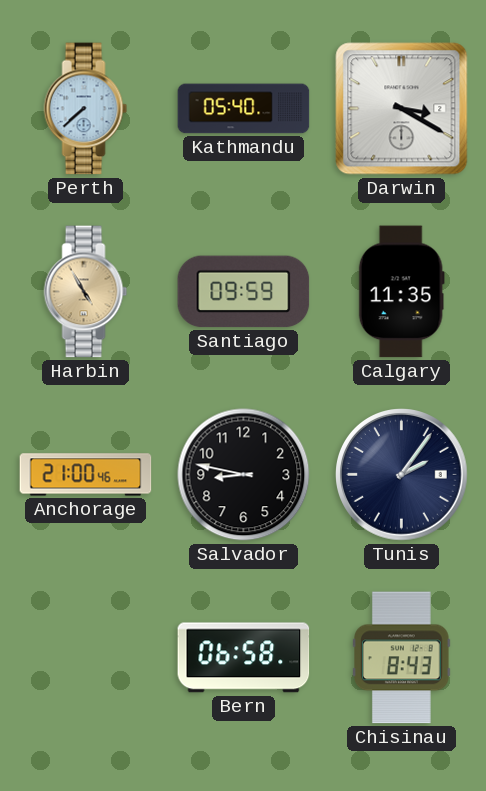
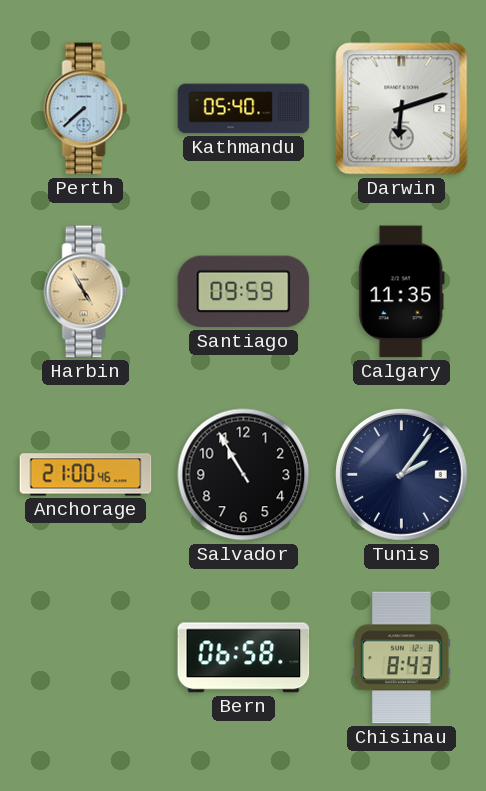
Darwin: 3:20 -> 6:12
Salvador: 8:47 -> 10:55
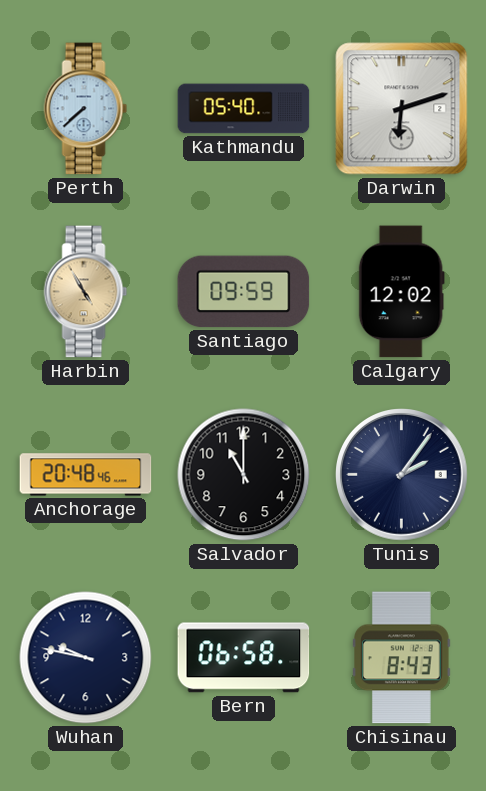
Calgary: 11:35 -> 12:02
Anchorage: 21:00 -> 20:48
Salvador: 10:55 -> 11:00
Wuhan: none -> 9:47
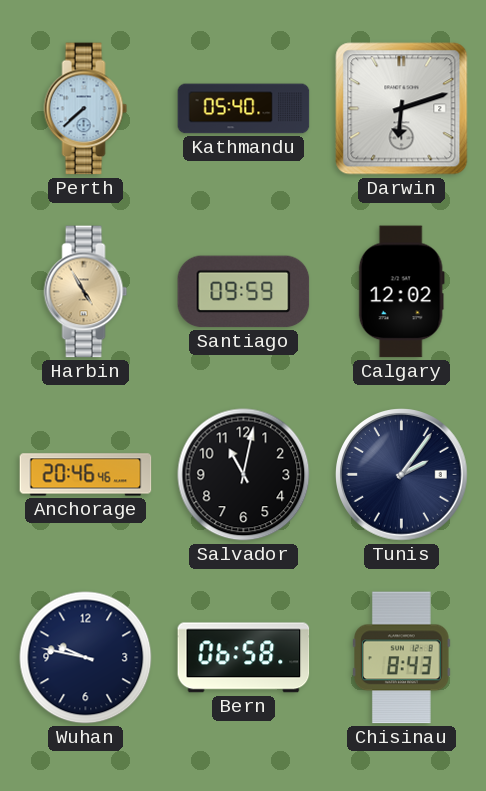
Anchorage: 20:48 -> 20:46
Salvador: 11:00 -> 11:02
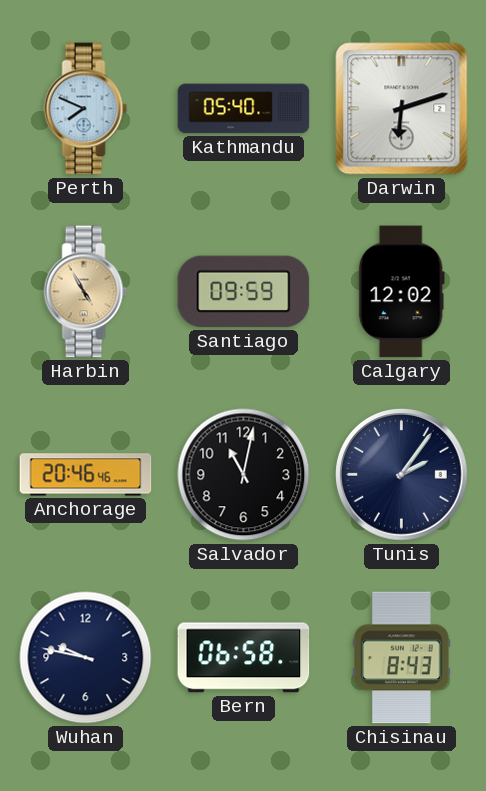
Perth: 7:38 -> 7:49
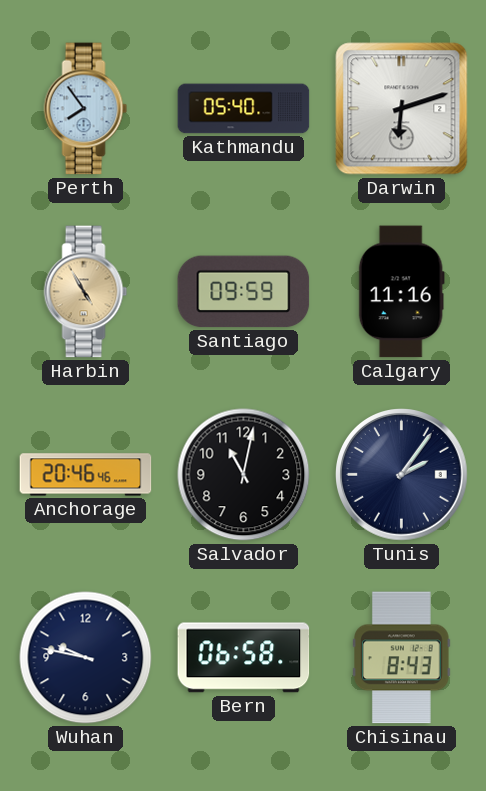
Perth: 7:49 -> 7:54
Calgary: 12:02 -> 11:16
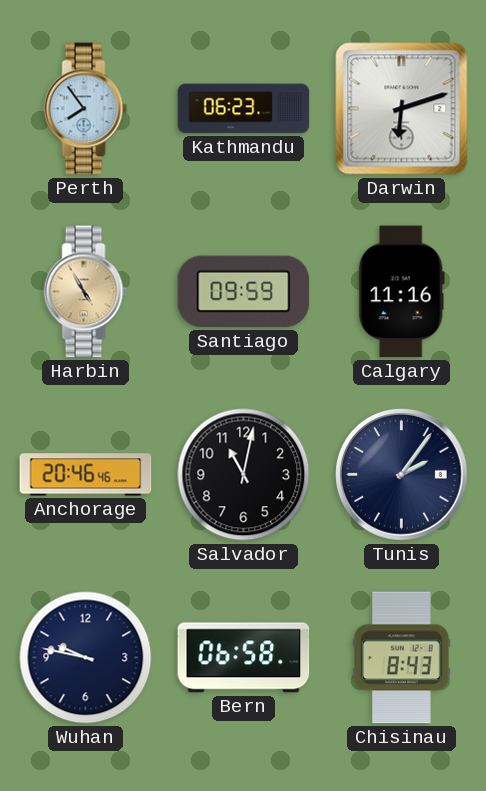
Kathmandu: 05:40 -> 06:23
